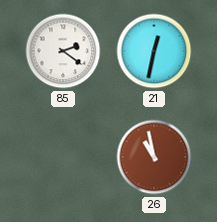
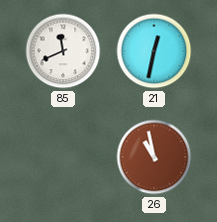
85: 2:21 -> 11:41
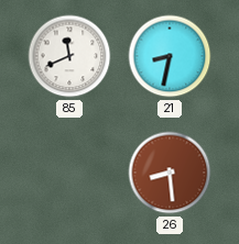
21: 12:32 -> 8:32
26: 10:58 -> 8:29
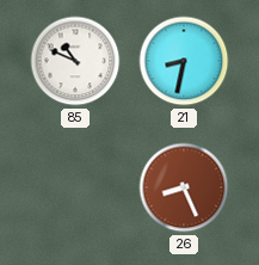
85: 11:41 -> 10:49
26: 8:29 -> 8:26
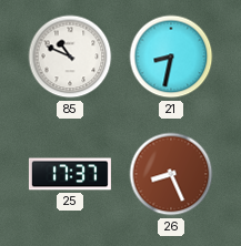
25: none -> 17:37
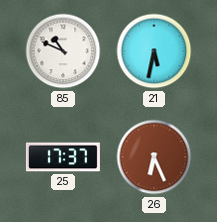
21: 8:32 -> 5:32
26: 8:26 -> 6:26
